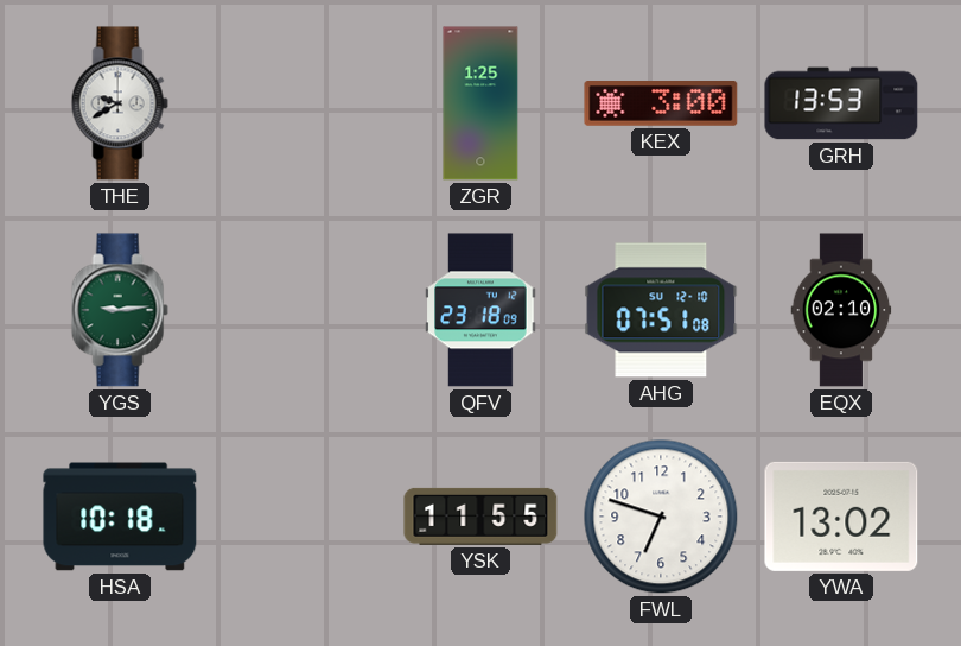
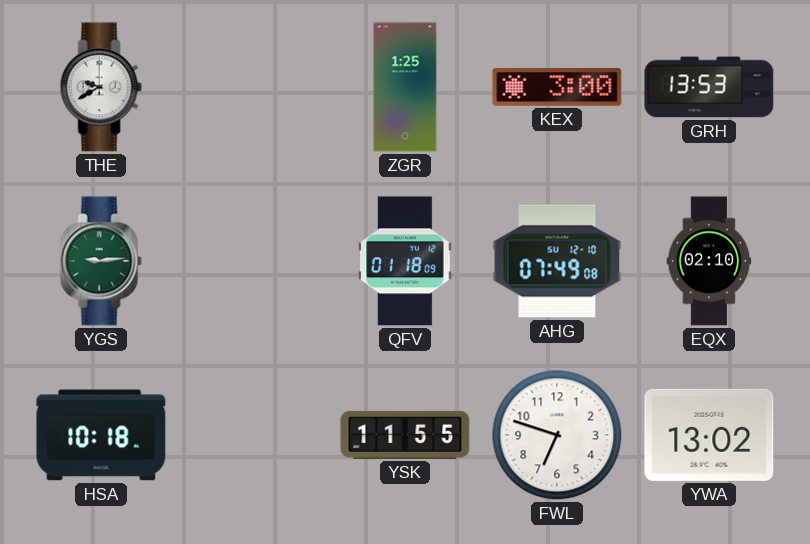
QFV: 23:18 -> 01:18
AHG: 07:51 -> 07:49
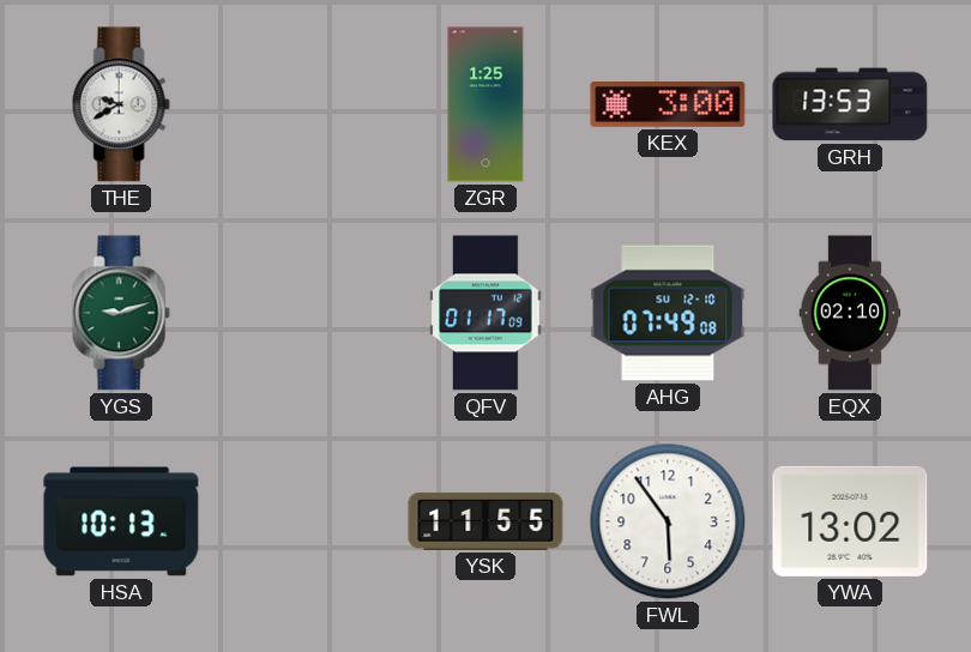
YGS: 9:14 -> 9:12
QFV: 01:18 -> 01:17
HSA: 10:18 -> 10:13
FWL: 6:48 -> 5:54
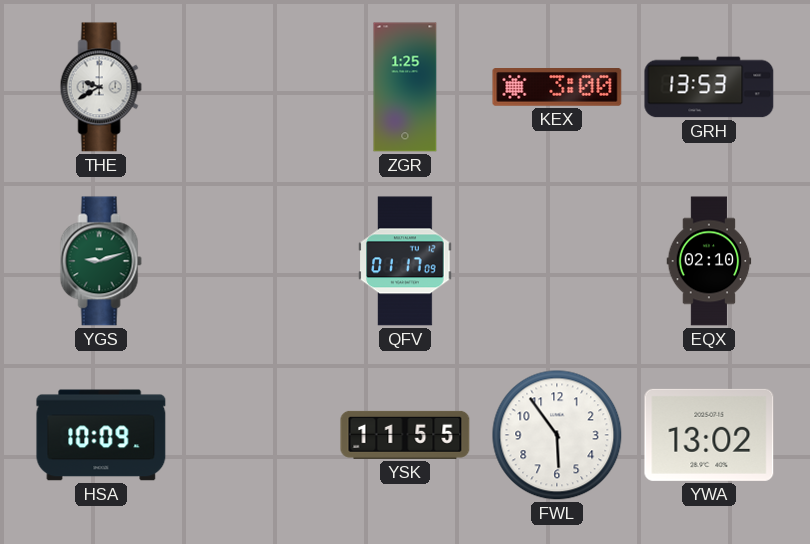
AHG: 07:49 -> none
HSA: 10:13 -> 10:09
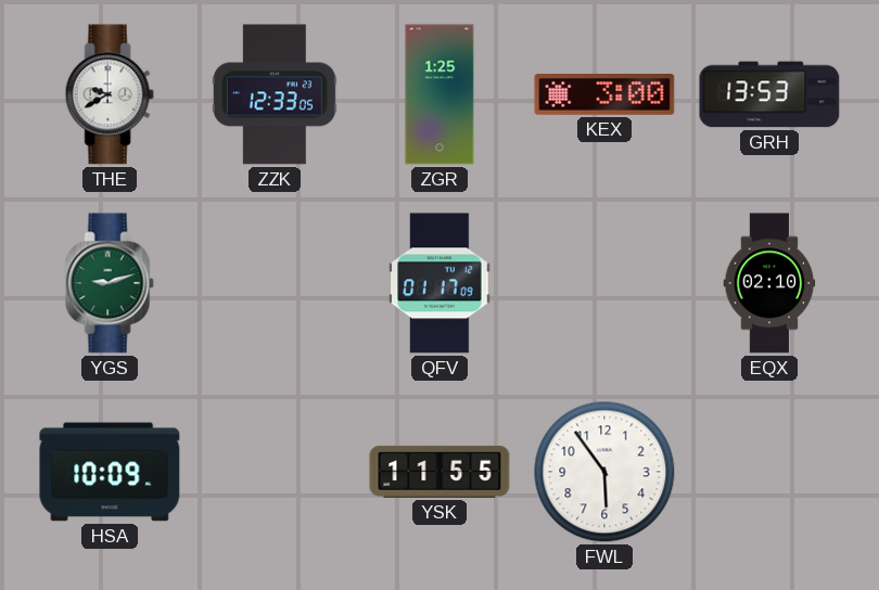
ZZK: none -> 12:33
YWA: 13:02 -> none
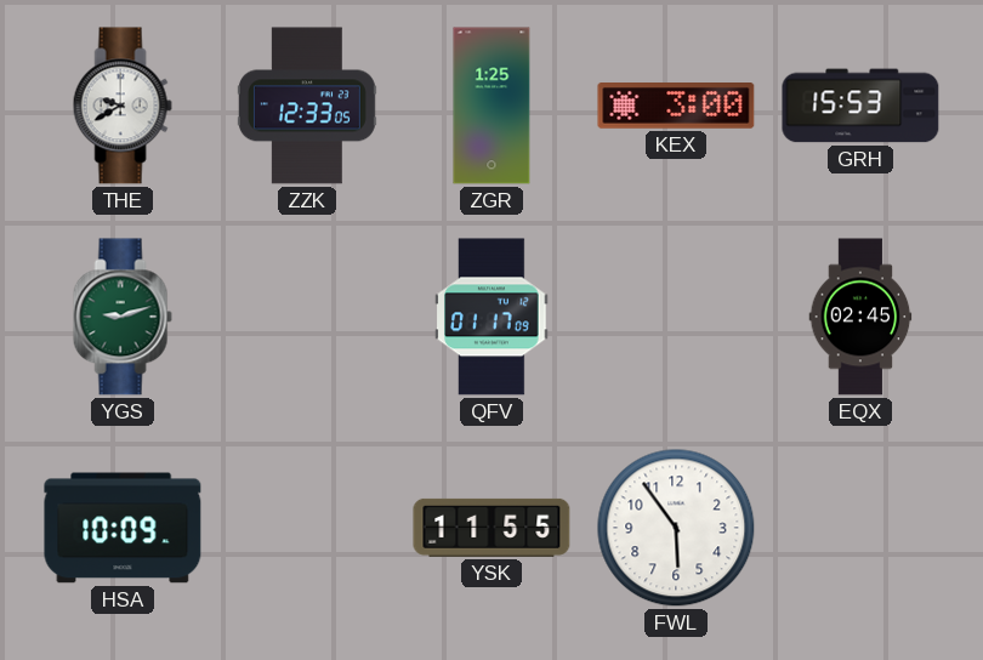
GRH: 13:53 -> 15:53
EQX: 02:10 -> 02:45
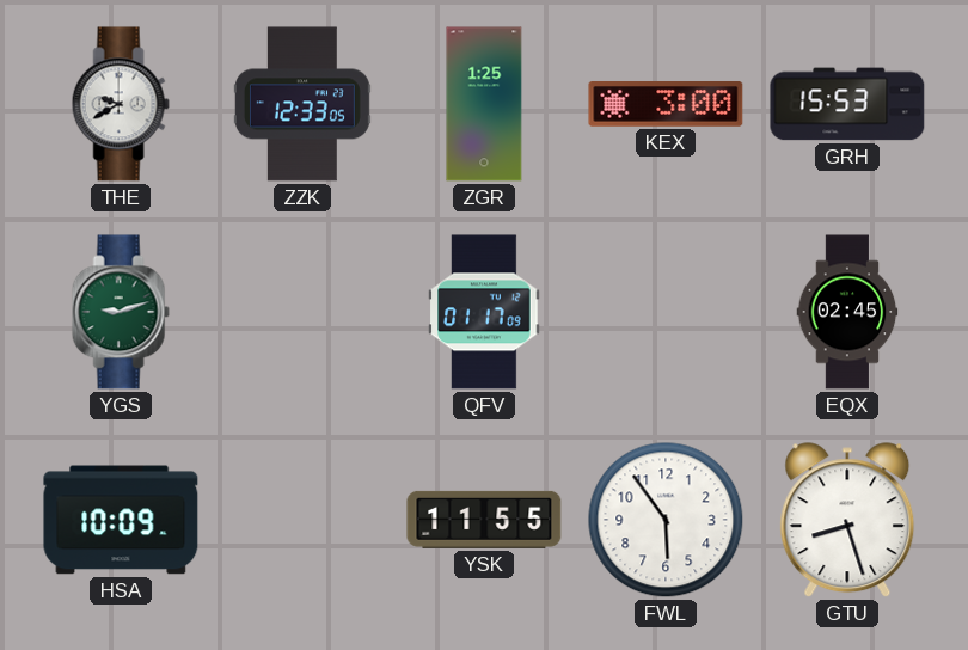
GTU: none -> 8:27
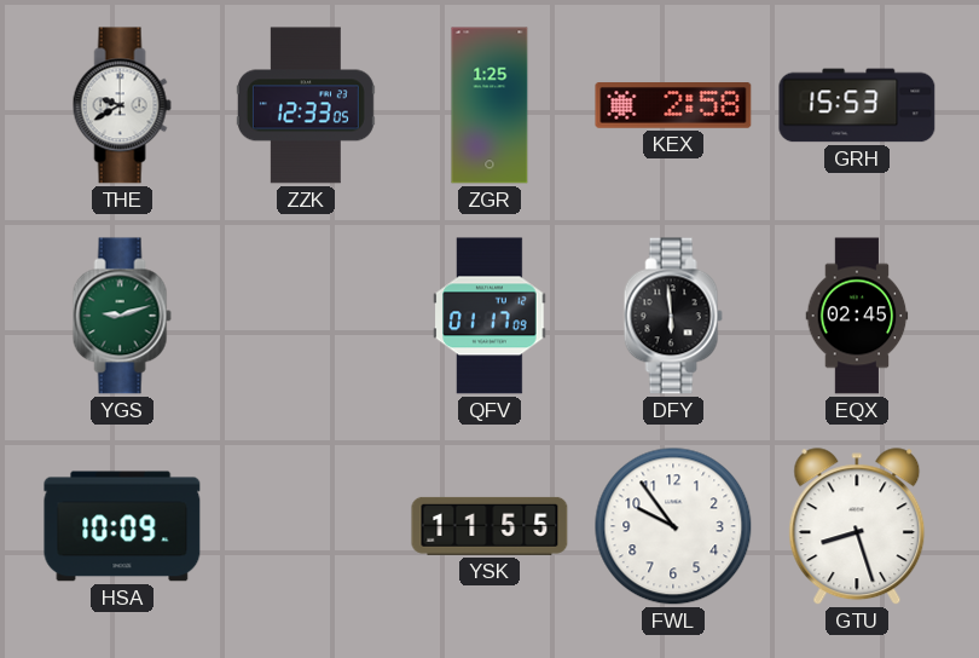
KEX: 3:00 -> 2:58
DFY: none -> 5:59
FWL: 5:54 -> 9:54
